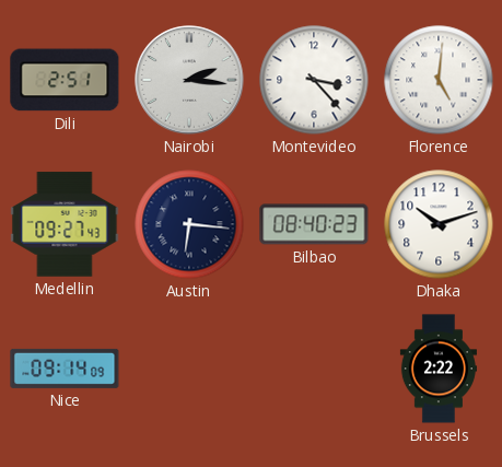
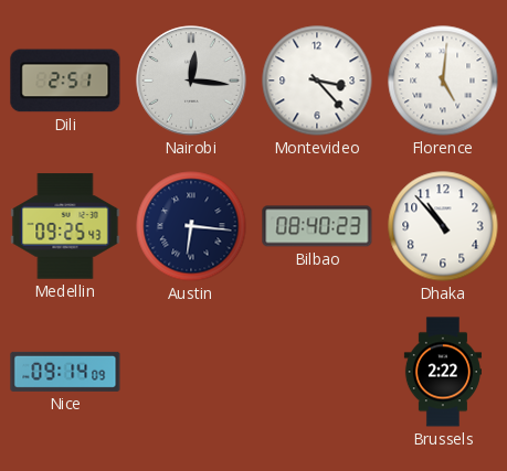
Nairobi: 2:16 -> 12:16
Medellin: 09:27 -> 09:25
Dhaka: 10:12 -> 10:53
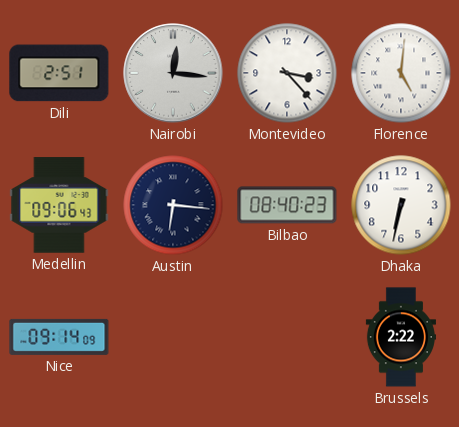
Medellin: 09:25 -> 09:06
Dhaka: 10:53 -> 6:32
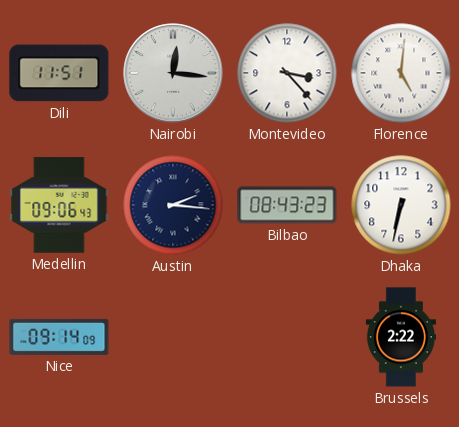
Dili: 2:51 -> 11:51
Austin: 6:16 -> 2:16
Bilbao: 08:40 -> 08:43
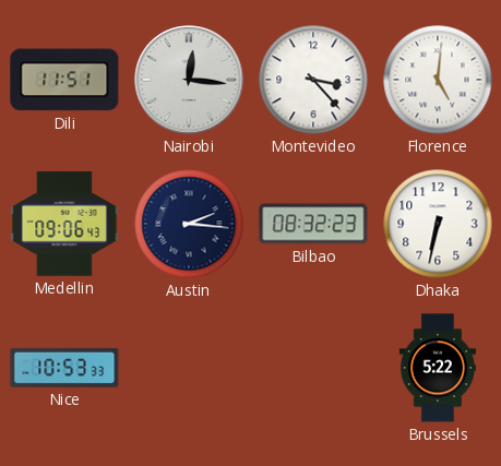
Bilbao: 08:43 -> 08:32
Nice: 09:14 -> 10:53
Brussels: 2:22 -> 5:22
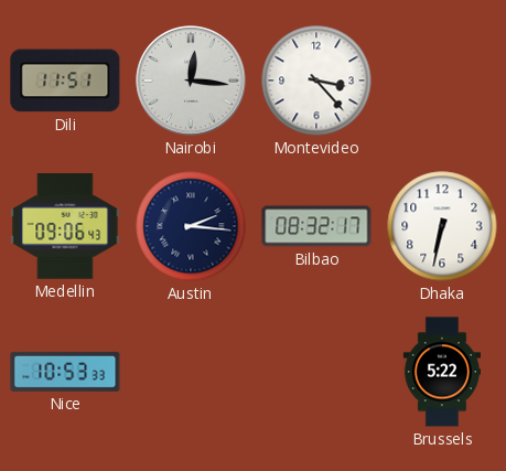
Florence: 5:01 -> none
Bilbao: 08:32:23 -> 08:32:17
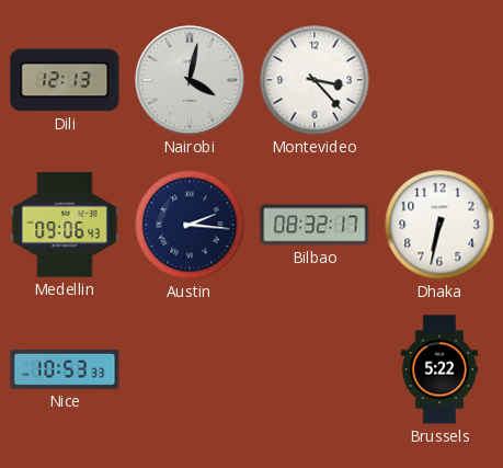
Dili: 11:51 -> 12:13
Nairobi: 12:16 -> 4:02
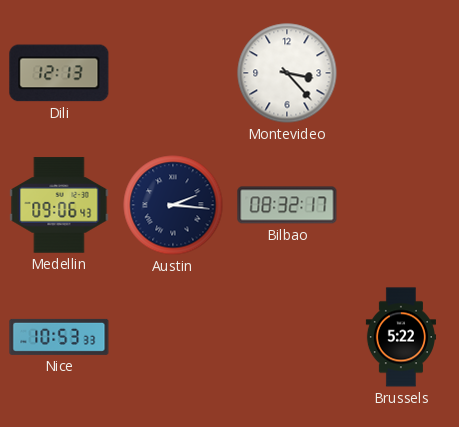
Nairobi: 4:02 -> none
Dhaka: 6:32 -> none
